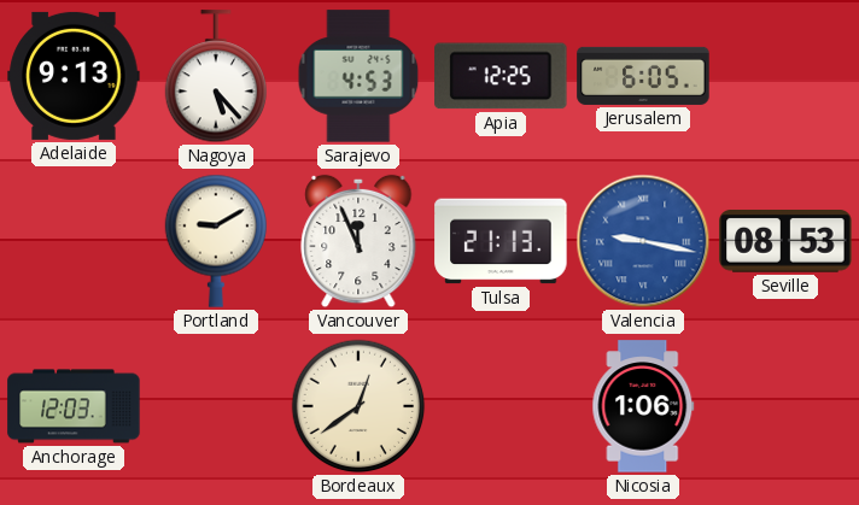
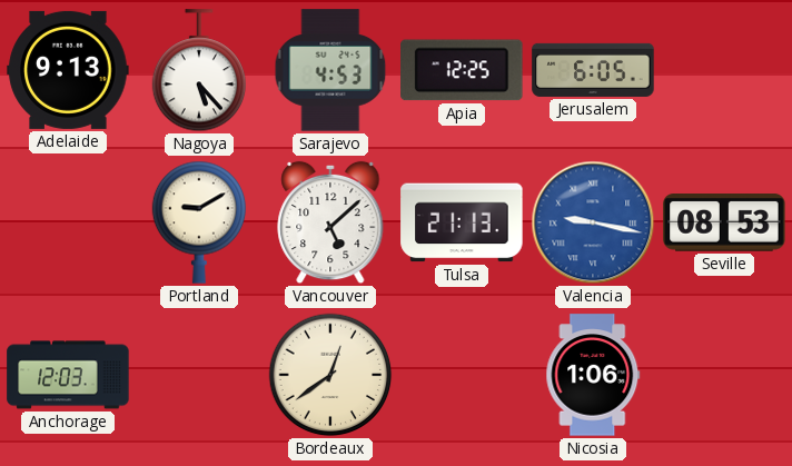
Vancouver: 11:56 -> 5:08
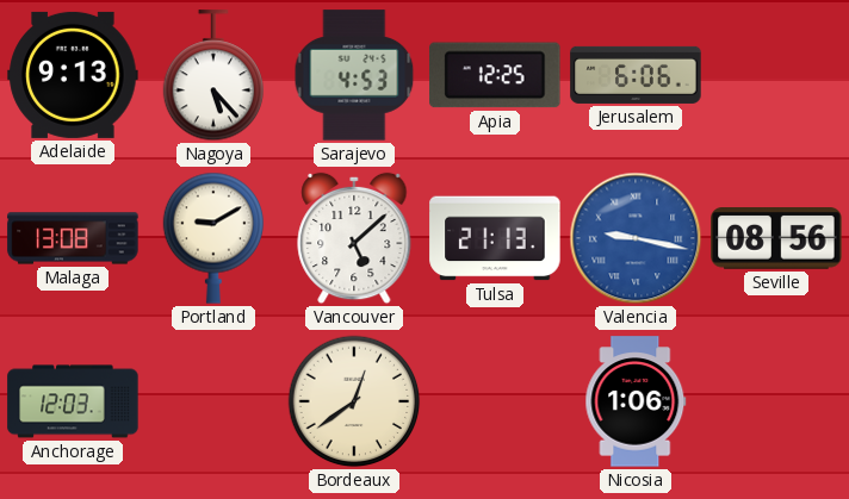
Jerusalem: 6:05 -> 6:06
Malaga: none -> 13:08
Seville: 08:53 -> 08:56
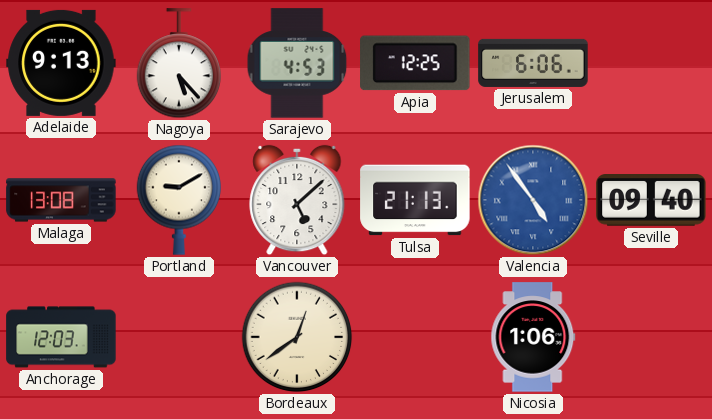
Valencia: 9:17 -> 4:54
Seville: 08:56 -> 09:40
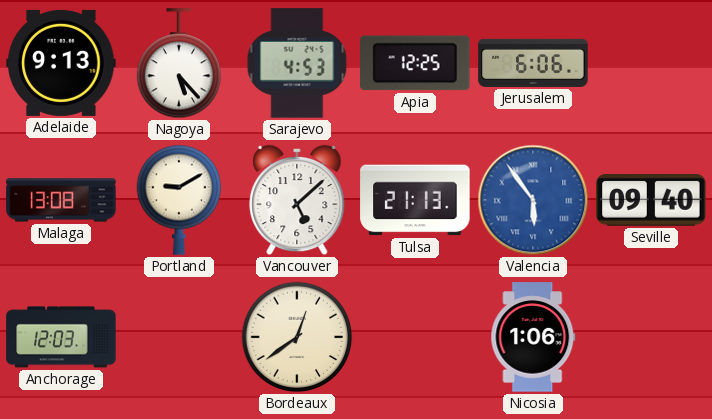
Valencia: 4:54 -> 5:54
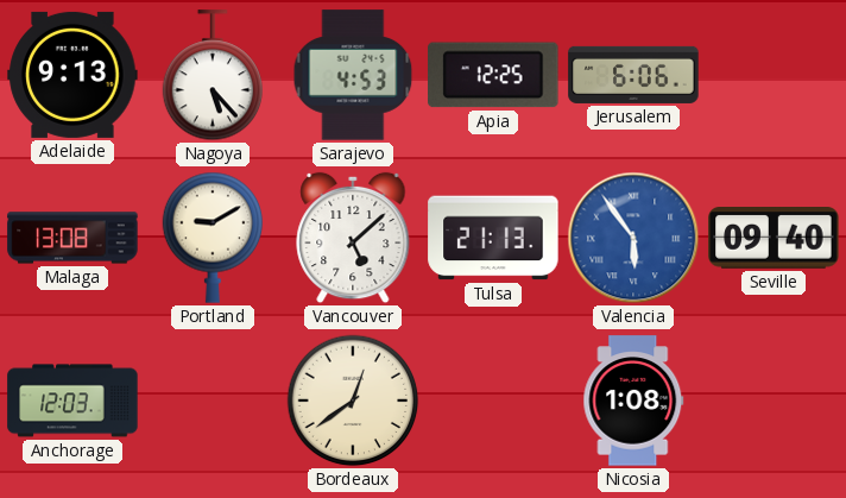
Nicosia: 1:06 -> 1:08
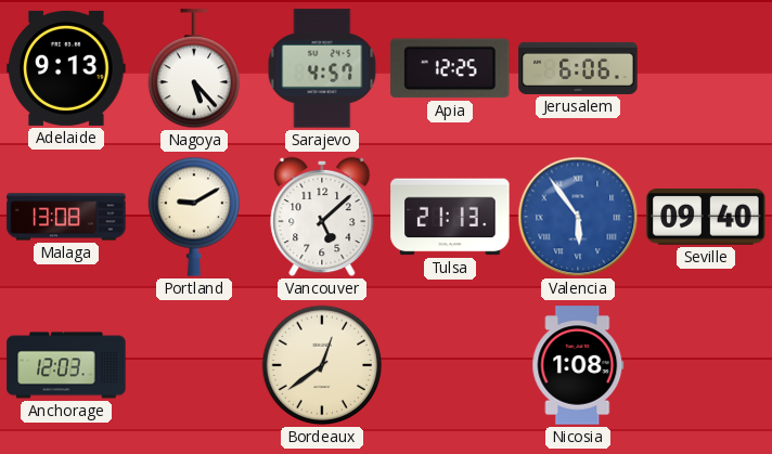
Sarajevo: 4:53 -> 4:57
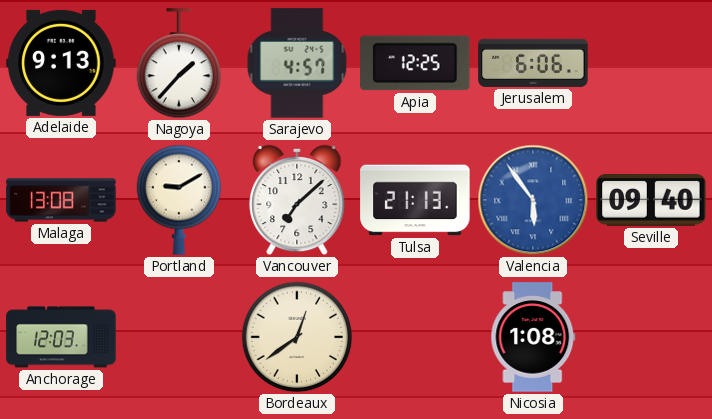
Nagoya: 5:23 -> 1:37
Vancouver: 5:08 -> 7:08
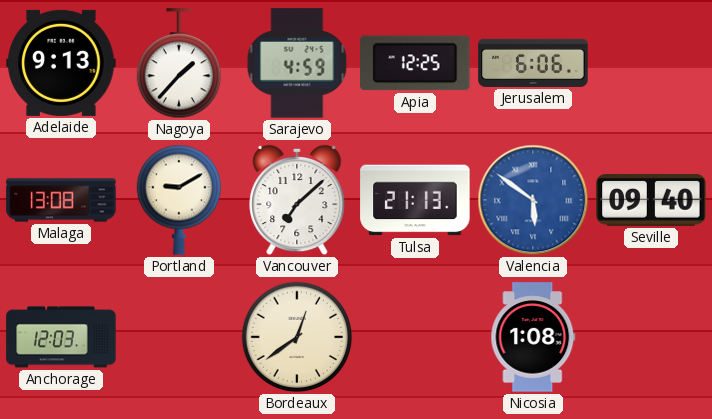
Sarajevo: 4:57 -> 4:59
Valencia: 5:54 -> 5:51
